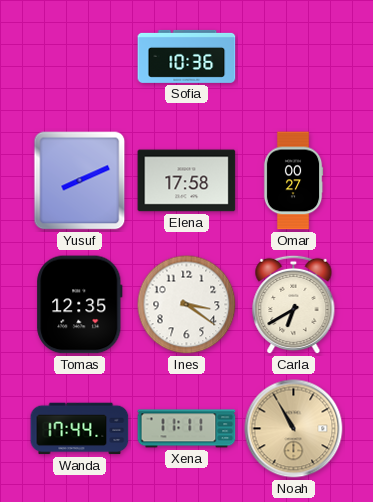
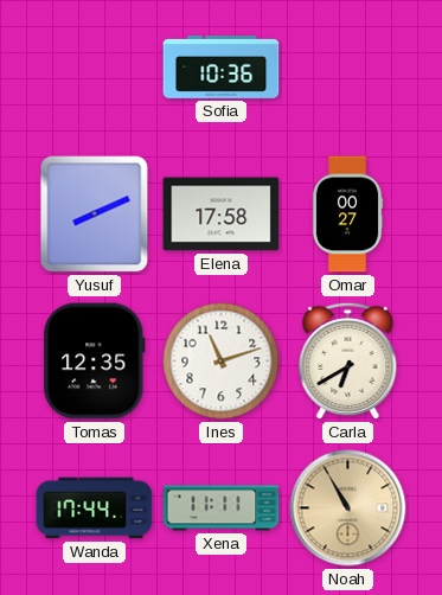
Ines: 3:21 -> 11:12
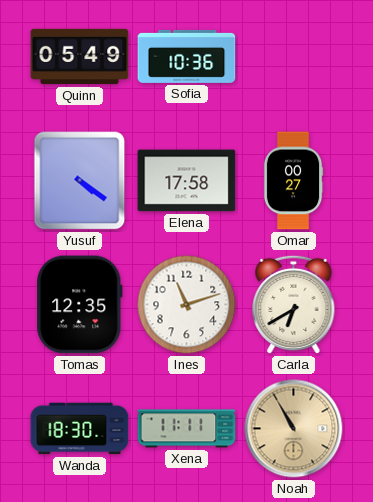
Quinn: none -> 05:49
Yusuf: 8:11 -> 4:21
Wanda: 17:44 -> 18:30
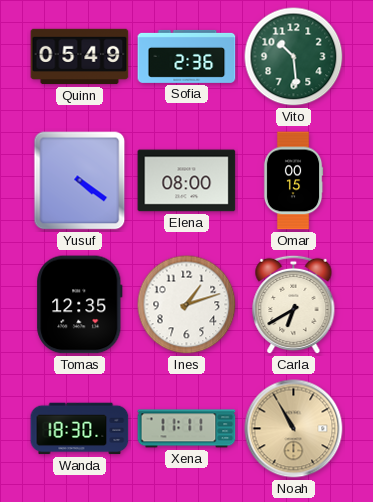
Sofia: 10:36 -> 2:36
Vito: none -> 10:29
Elena: 17:58 -> 08:00
Omar: 00:27 -> 00:15
Ines: 11:12 -> 1:12
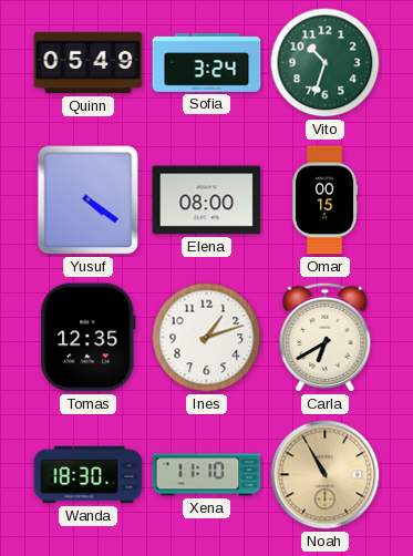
Sofia: 2:36 -> 3:24
Vito: 10:29 -> 10:33
Xena: 11:11 -> 11:10
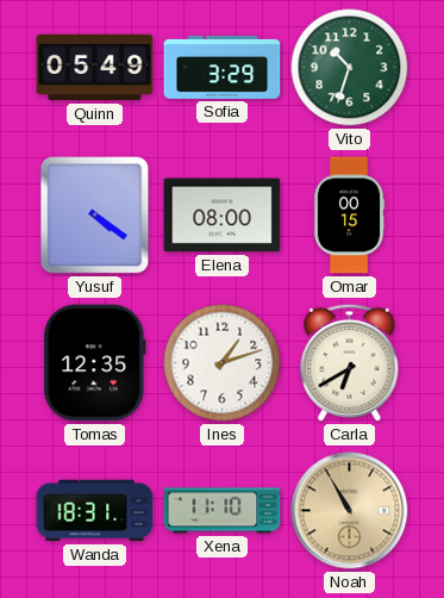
Sofia: 3:24 -> 3:29
Wanda: 18:30 -> 18:31
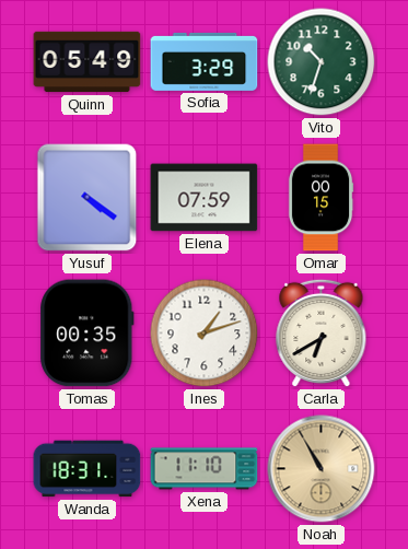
Elena: 08:00 -> 07:59
Tomas: 12:35 -> 00:35
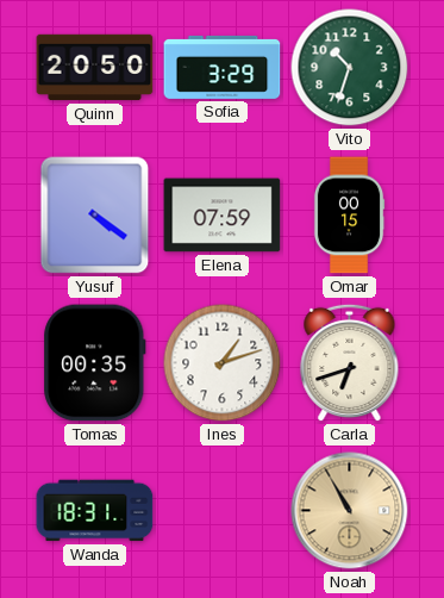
Quinn: 05:49 -> 20:50
Carla: 6:40 -> 6:42
Xena: 11:10 -> none
